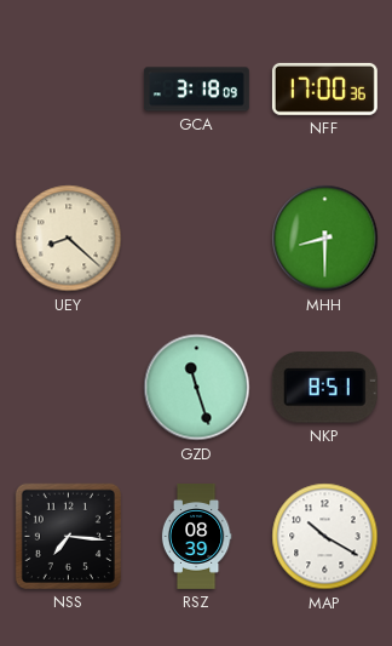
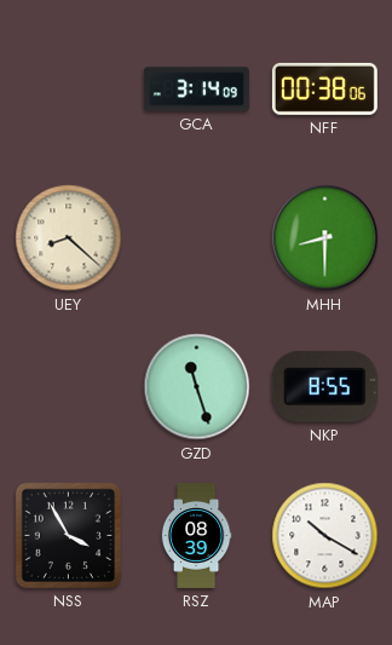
GCA: 3:18 -> 3:14
NFF: 17:00 -> 00:38
NKP: 8:51 -> 8:55
NSS: 7:16 -> 3:55
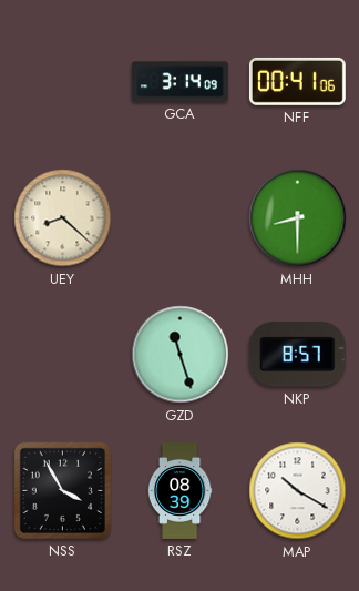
NFF: 00:38 -> 00:41
NKP: 8:55 -> 8:57
